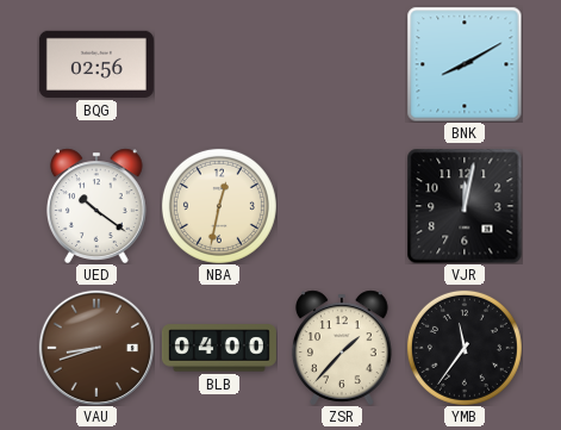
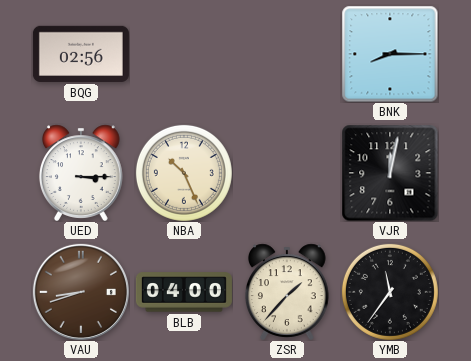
BNK: 8:10 -> 8:15
UED: 10:21 -> 3:15
NBA: 12:32 -> 10:26
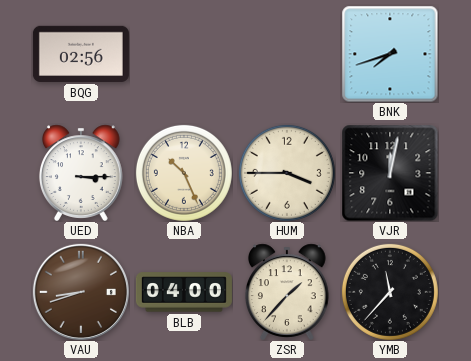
BNK: 8:15 -> 7:42
HUM: none -> 3:45
YMB: 11:36 -> 11:37
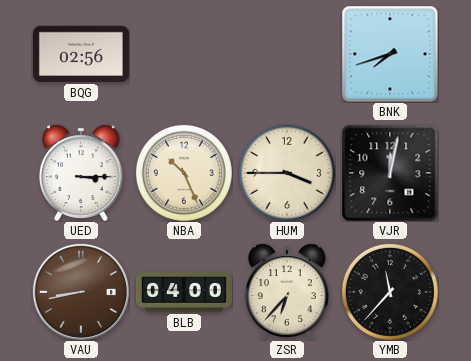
VAU: 8:42 -> 8:43
ZSR: 1:37 -> 6:37
